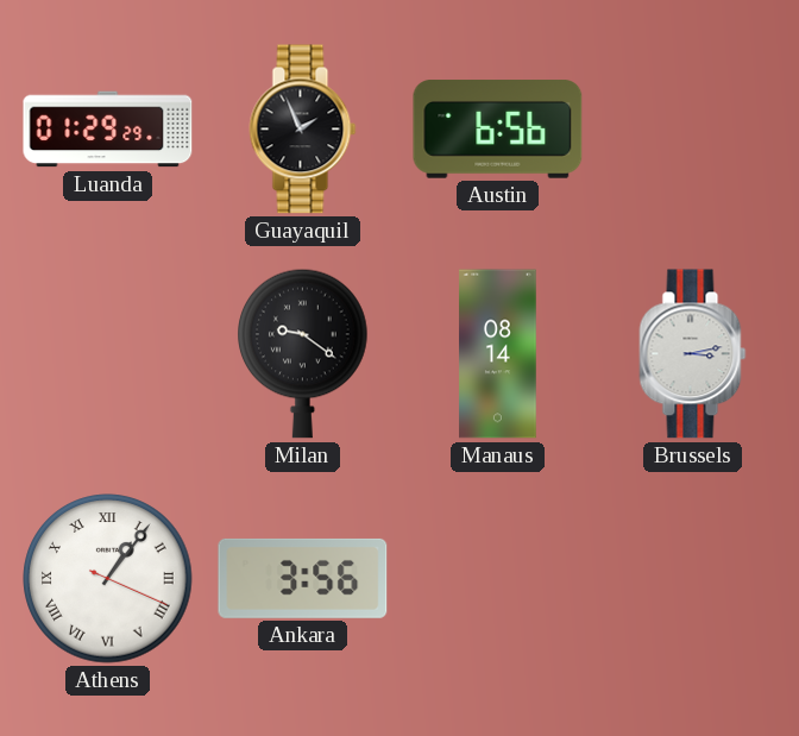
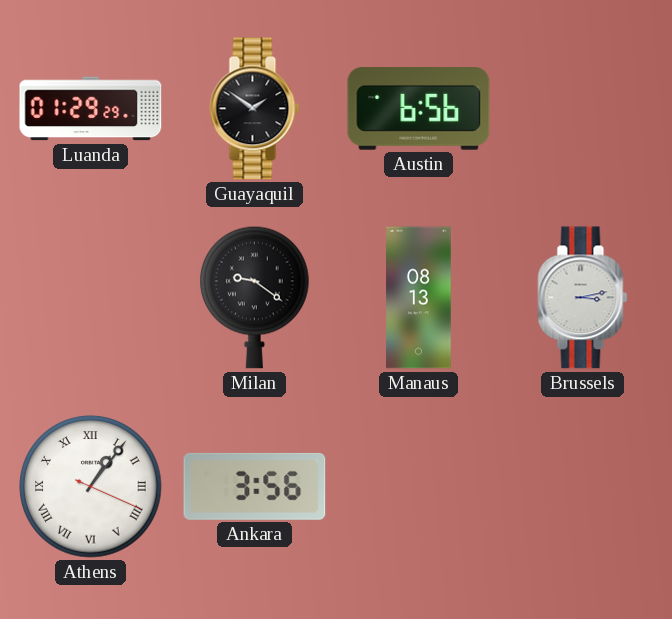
Guayaquil: 1:56 -> 1:51
Manaus: 08:14 -> 08:13
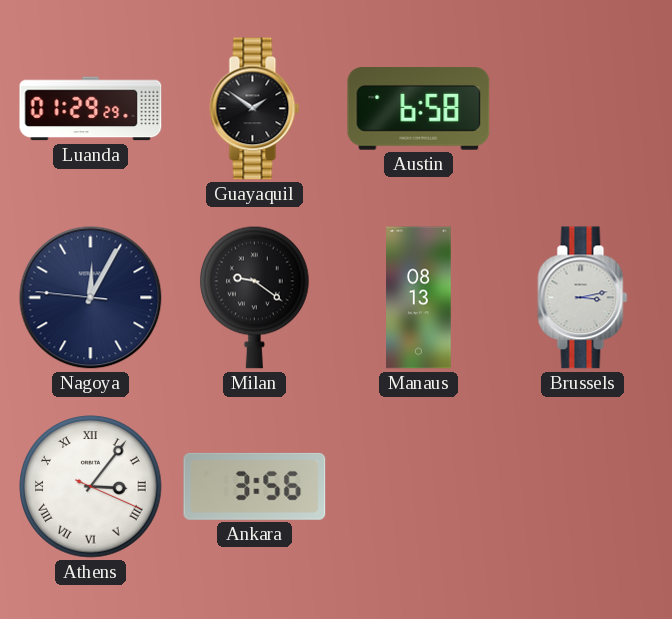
Austin: 6:56 -> 6:58
Nagoya: none -> 12:04
Athens: 1:06 -> 3:06
